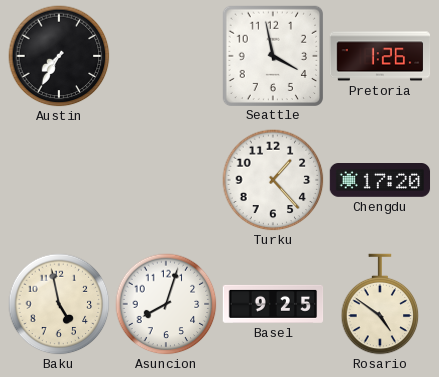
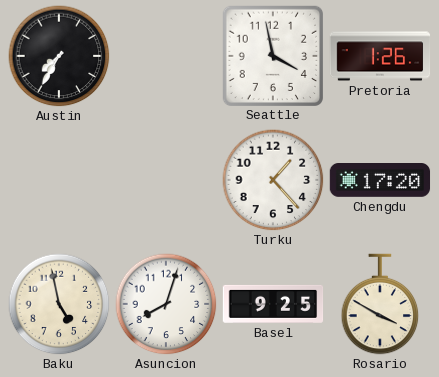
Rosario: 4:51 -> 3:50
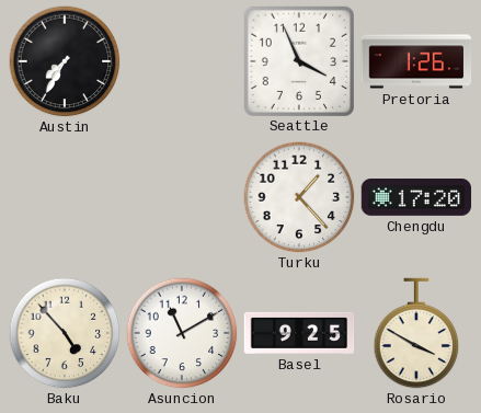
Seattle: 3:58 -> 3:56
Baku: 4:58 -> 4:53
Asuncion: 8:03 -> 11:10
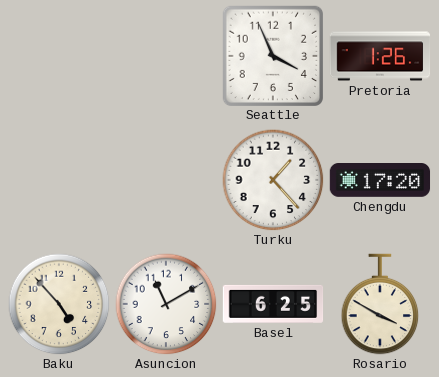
Austin: 7:35 -> none
Basel: 9:25 -> 6:25
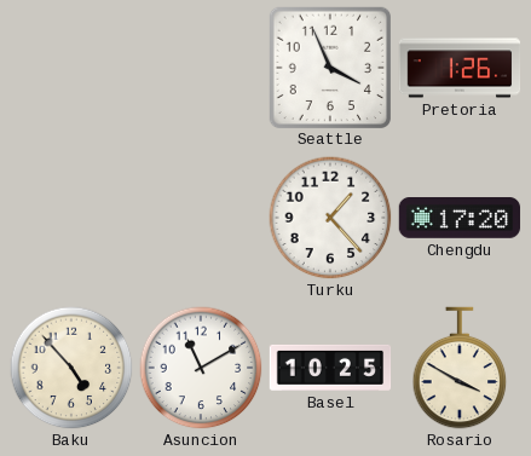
Basel: 6:25 -> 10:25
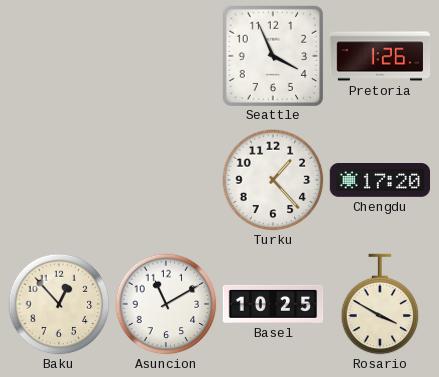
Baku: 4:53 -> 12:53
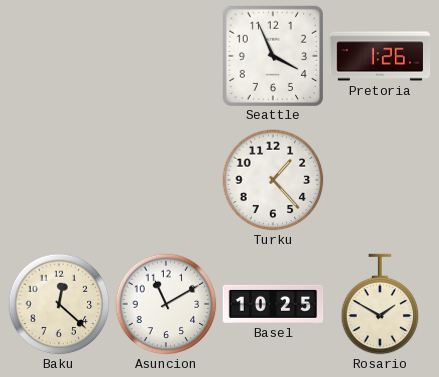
Chengdu: 17:20 -> none
Baku: 12:53 -> 12:22
Rosario: 3:50 -> 1:50
